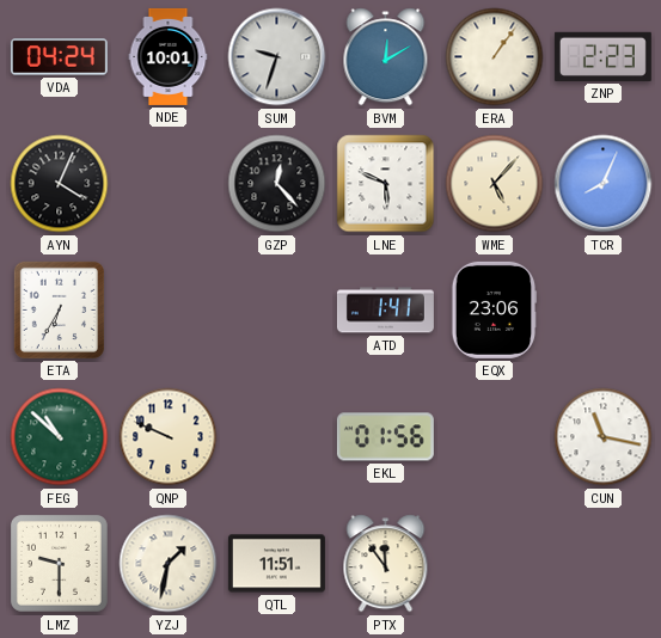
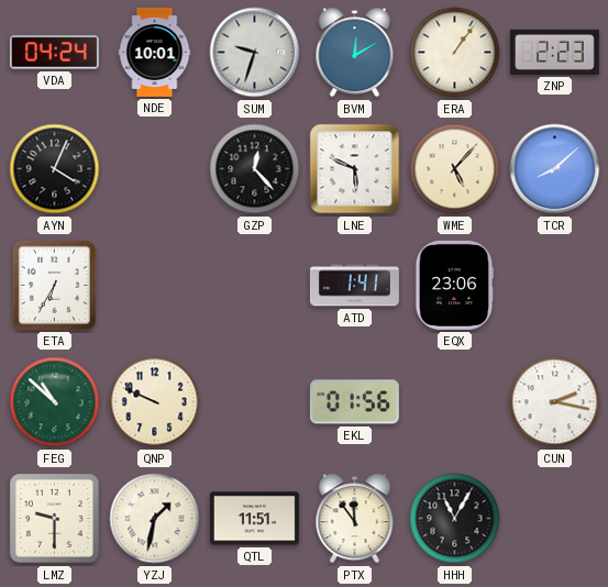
TCR: 8:04 -> 8:08
CUN: 11:17 -> 2:17
HHH: none -> 11:05
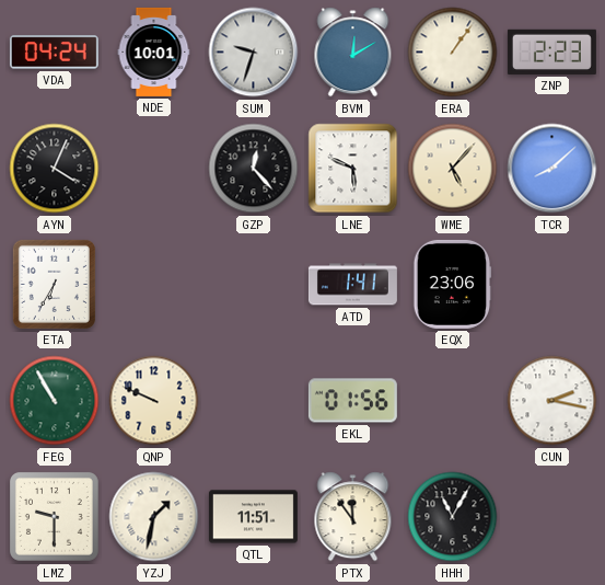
FEG: 10:52 -> 10:55
